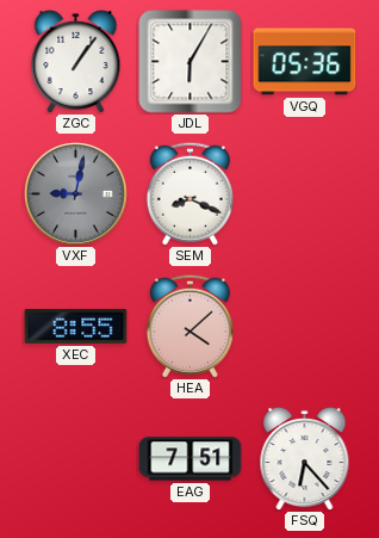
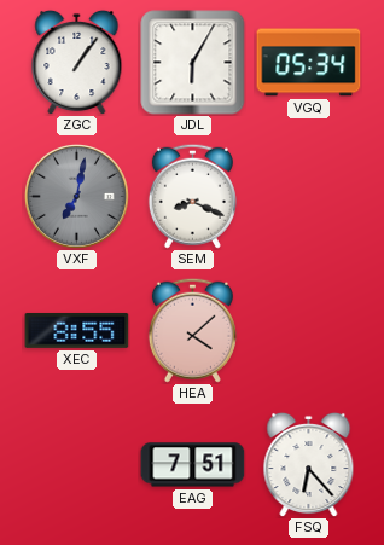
VGQ: 05:36 -> 05:34
VXF: 9:02 -> 7:02
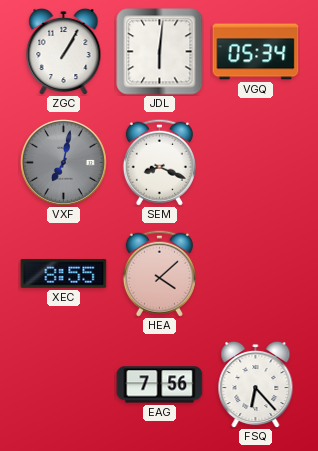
ZGC: 1:06 -> 1:05
JDL: 6:05 -> 6:01
EAG: 7:51 -> 7:56
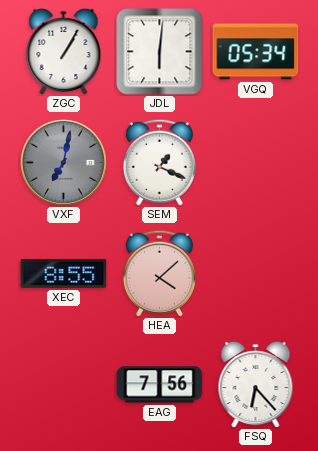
SEM: 8:19 -> 1:19
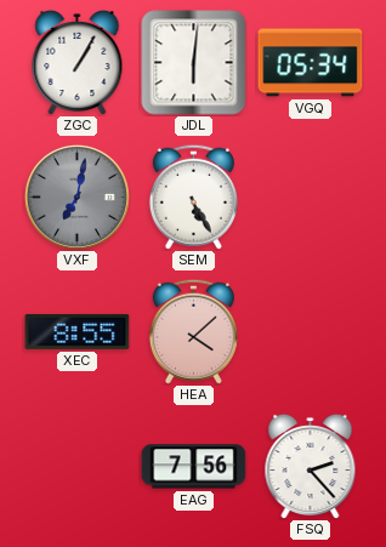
SEM: 1:19 -> 5:25
FSQ: 6:23 -> 2:23
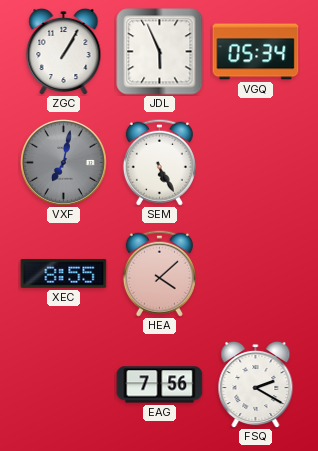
JDL: 6:01 -> 5:56
FSQ: 2:23 -> 2:20
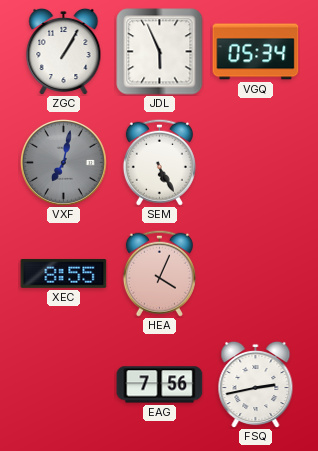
HEA: 4:08 -> 4:04
FSQ: 2:20 -> 2:43
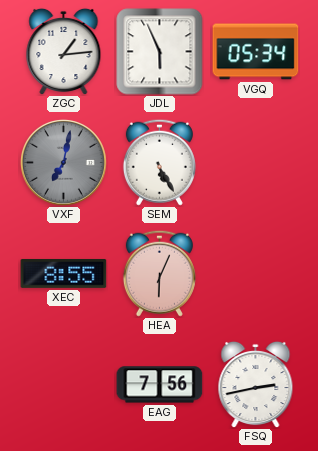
ZGC: 1:05 -> 1:14
HEA: 4:04 -> 6:04
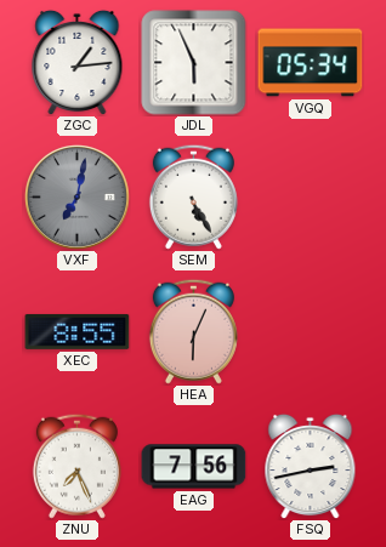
ZNU: none -> 7:26
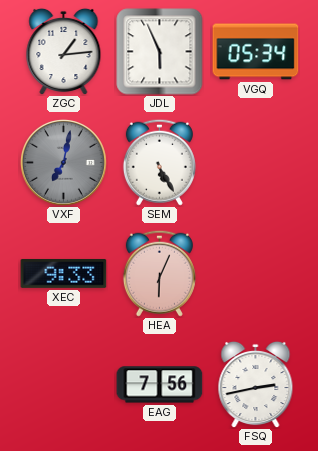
XEC: 8:55 -> 9:33
ZNU: 7:26 -> none
